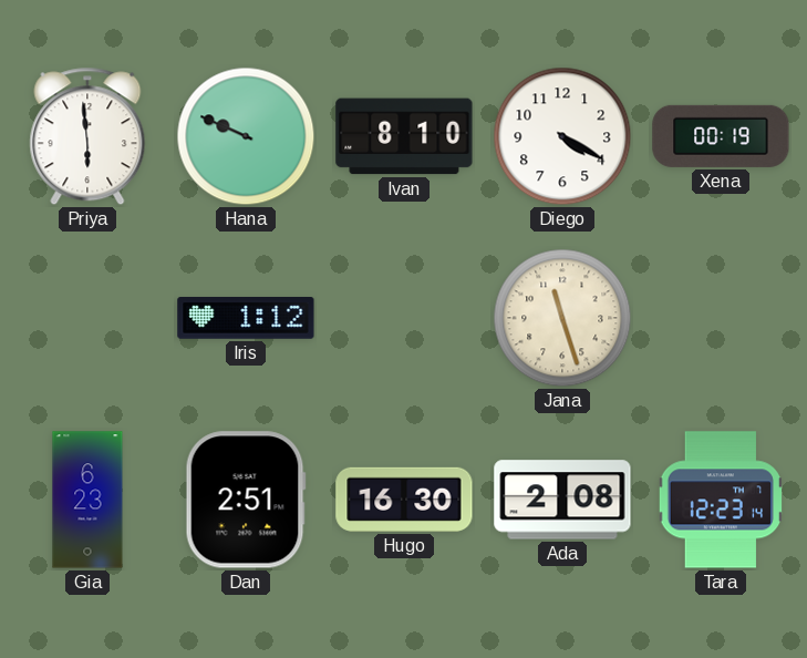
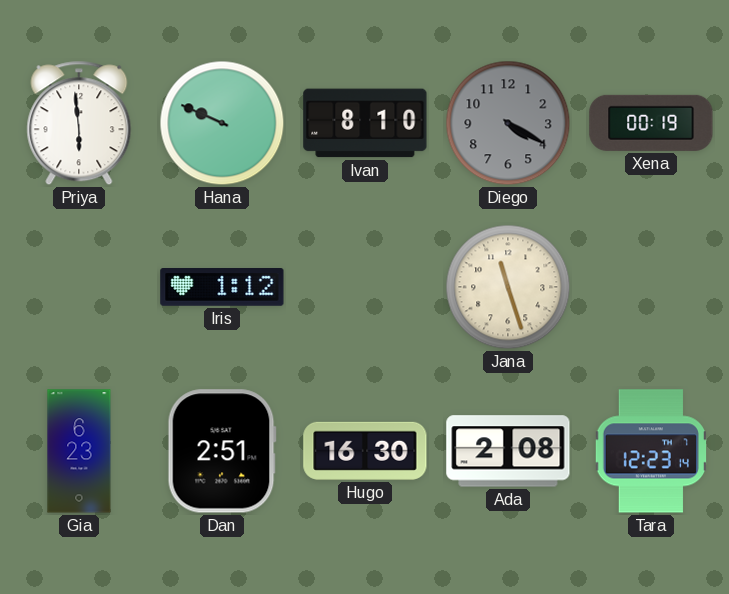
Diego dial: white -> grey
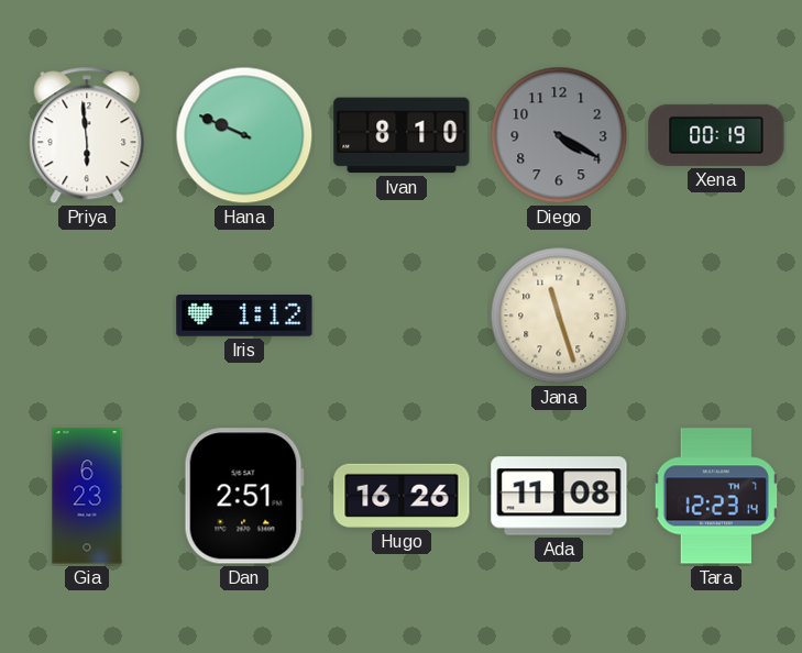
Hugo: 16:30 -> 16:26
Ada: 2:08 -> 11:08
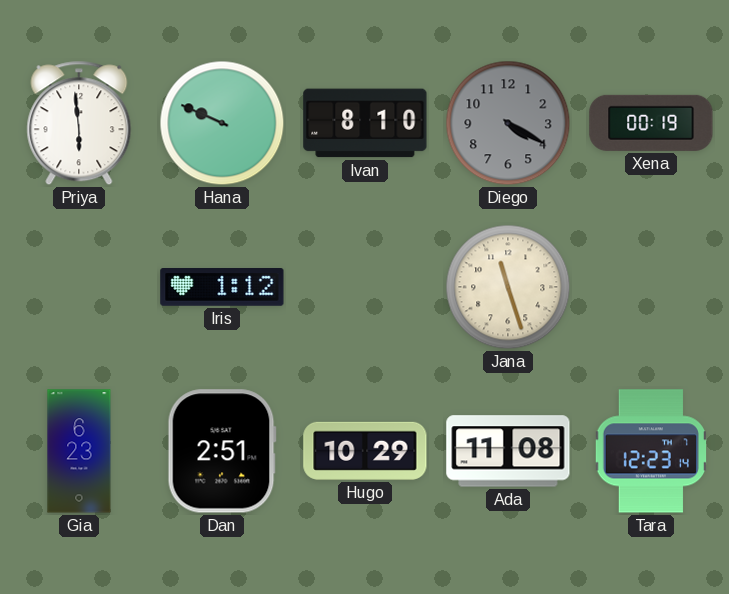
Hugo: 16:26 -> 10:29
